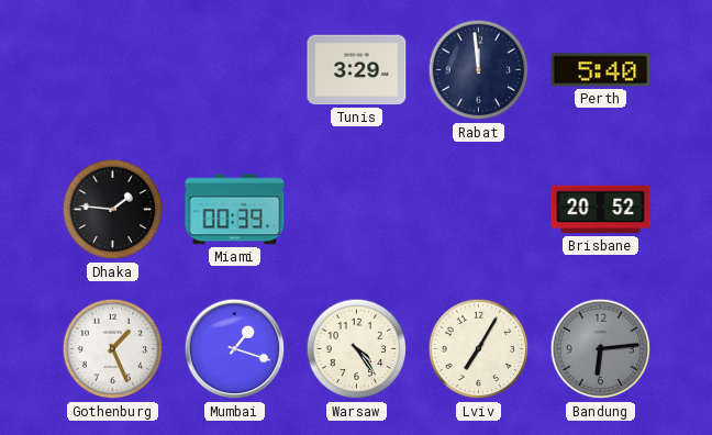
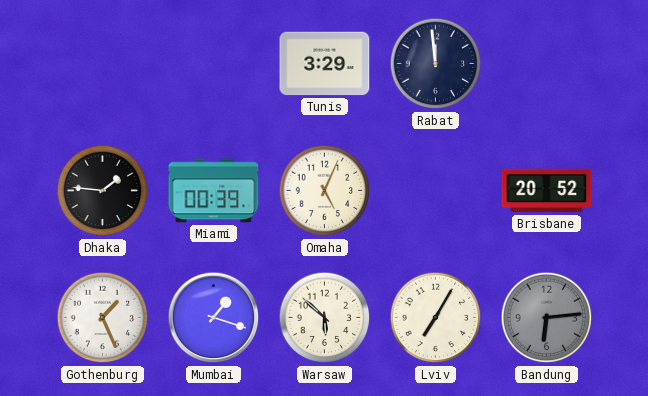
Perth: 5:40 -> none
Omaha: none -> 5:04
Warsaw: 4:24 -> 5:52
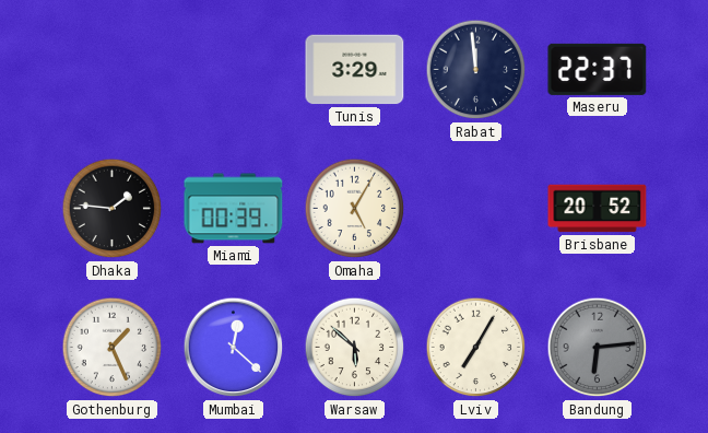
Maseru: none -> 22:37
Omaha: 5:04 -> 5:05
Mumbai: 1:18 -> 12:22
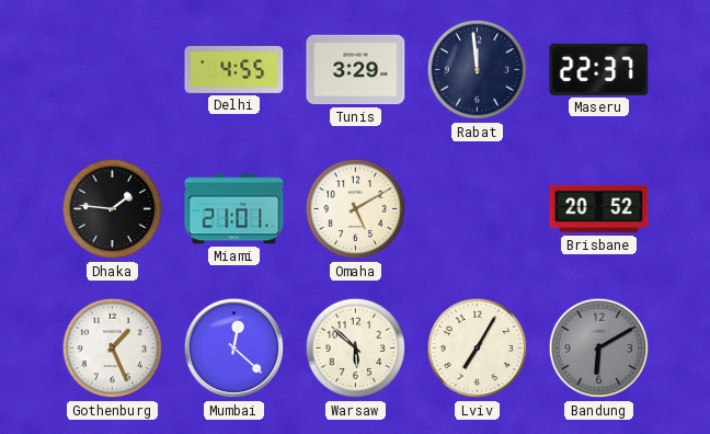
Delhi: none -> 4:55
Miami: 00:39 -> 21:01
Omaha: 5:05 -> 5:10
Bandung: 6:14 -> 6:10
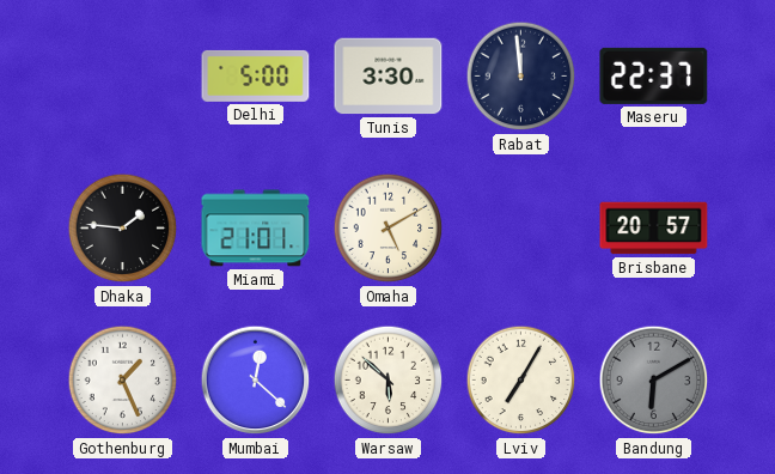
Delhi: 4:55 -> 5:00
Tunis: 3:29 -> 3:30
Brisbane: 20:52 -> 20:57
